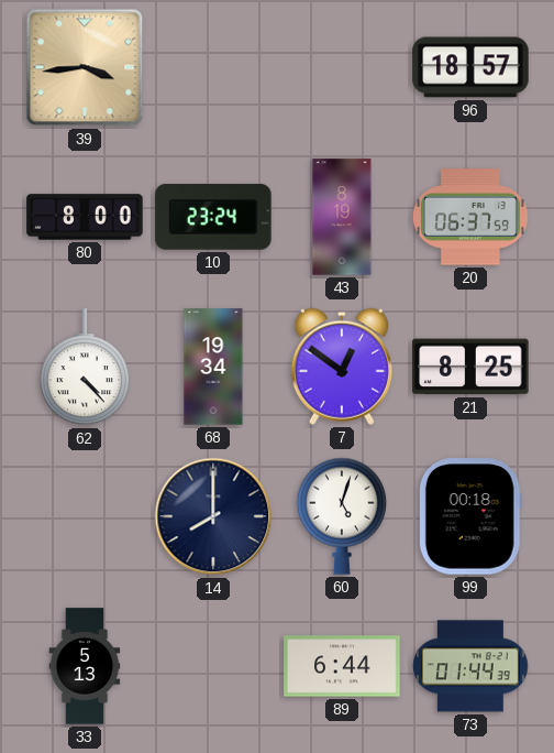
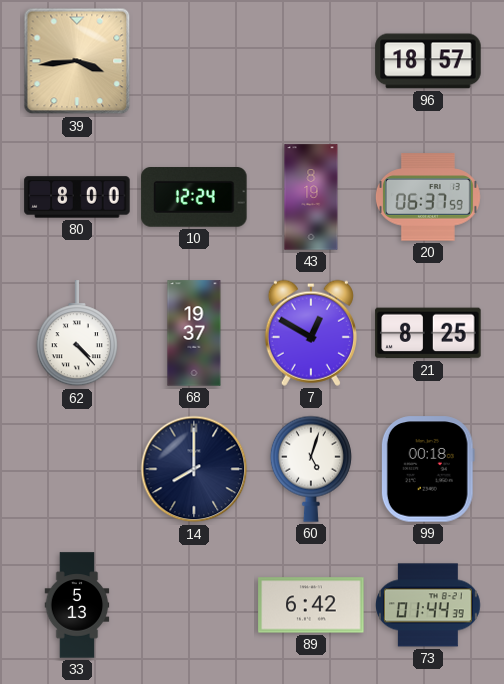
10: 23:24 -> 12:24
68: 19:34 -> 19:37
7: 12:51 -> 12:50
89: 6:44 -> 6:42
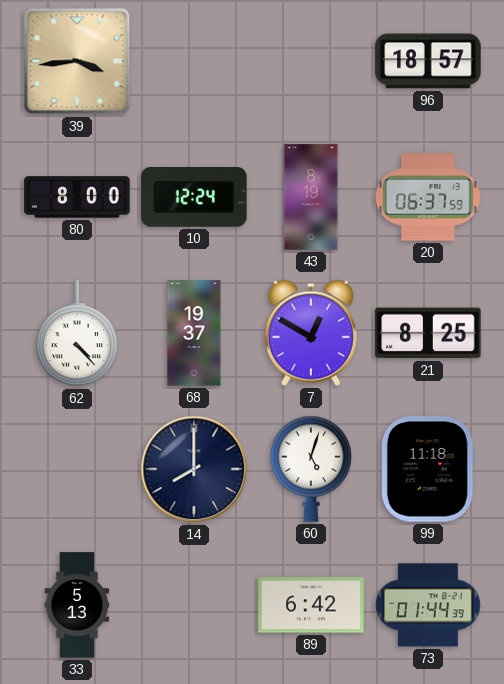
99: 00:18 -> 11:18
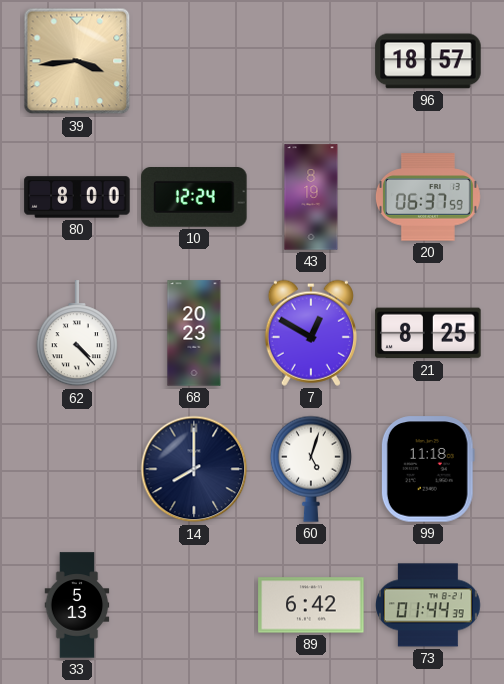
68: 19:37 -> 20:23
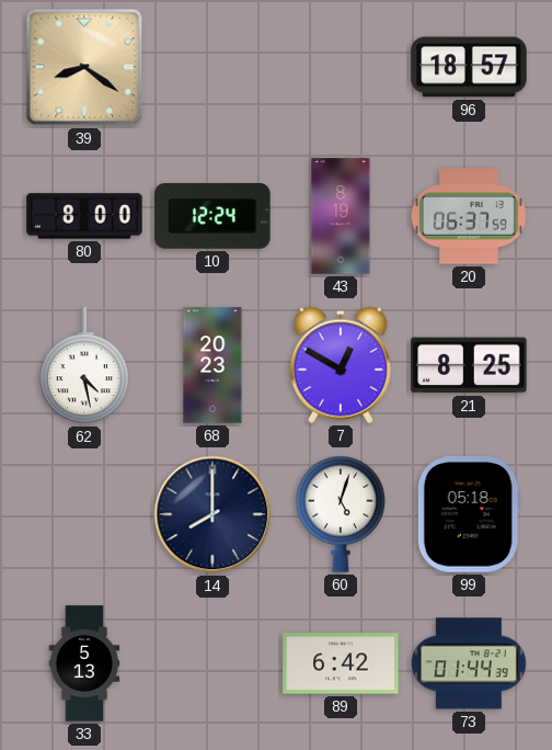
39: 3:44 -> 8:21
62: 4:23 -> 4:28
99: 11:18 -> 05:18
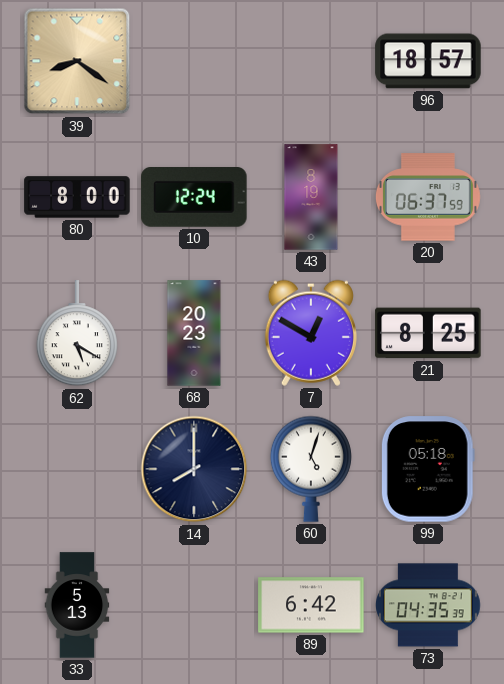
62: 4:28 -> 5:20
73: 01:44 -> 04:35
